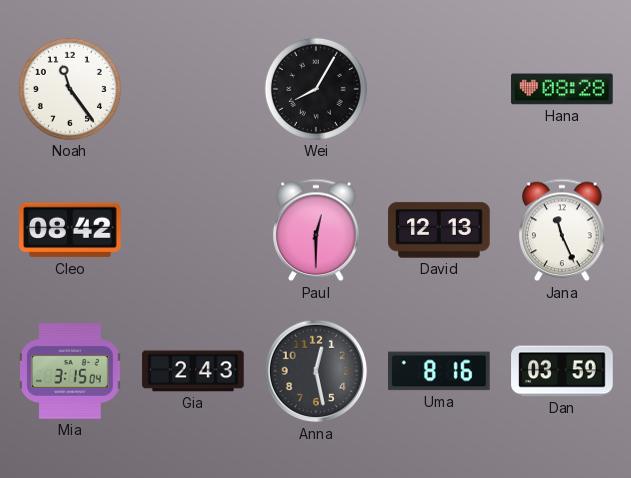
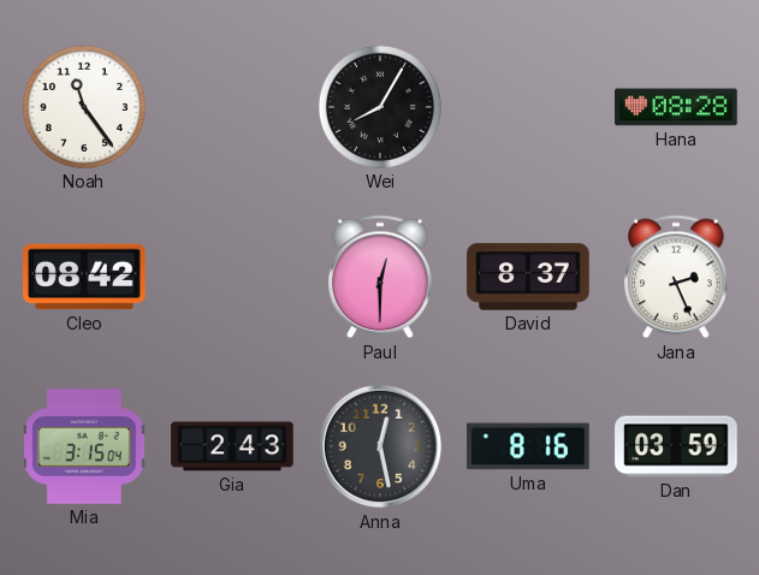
David: 12:13 -> 8:37
Jana: 11:26 -> 2:26
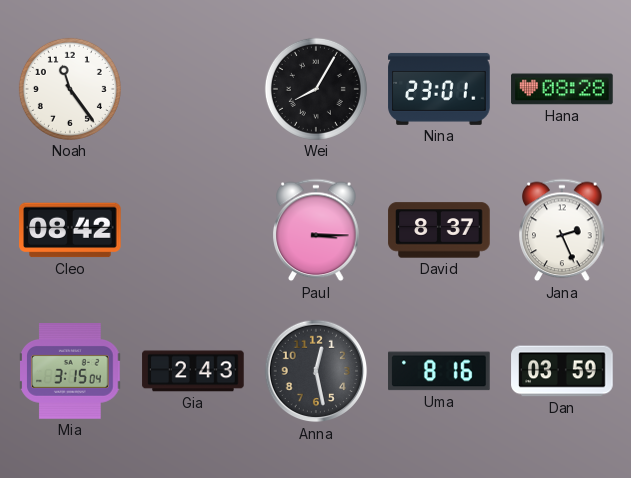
Nina: none -> 23:01
Paul: 12:30 -> 3:15
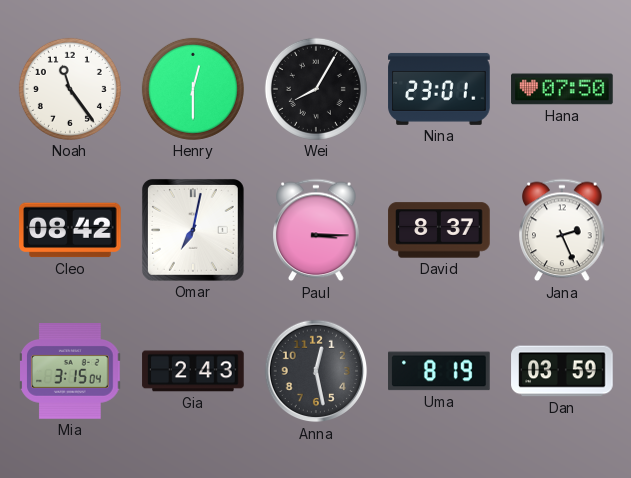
Henry: none -> 12:30
Hana: 08:28 -> 07:50
Omar: none -> 7:02
Uma: 8:16 -> 8:19
